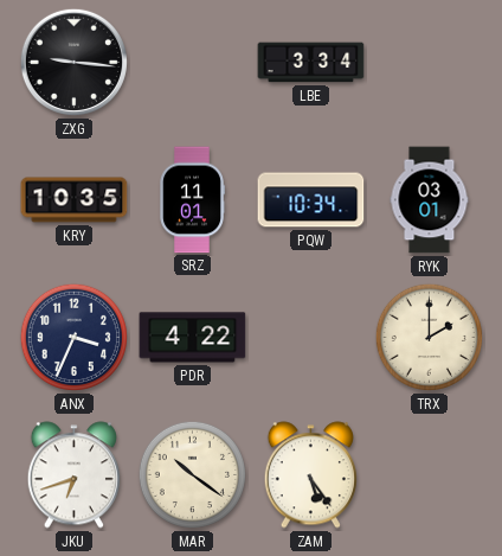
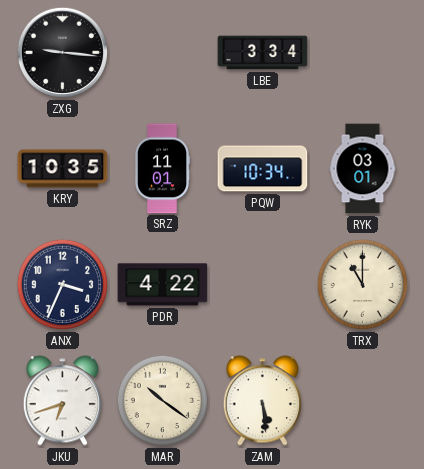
TRX: 2:00 -> 11:00
ZAM: 5:24 -> 5:29
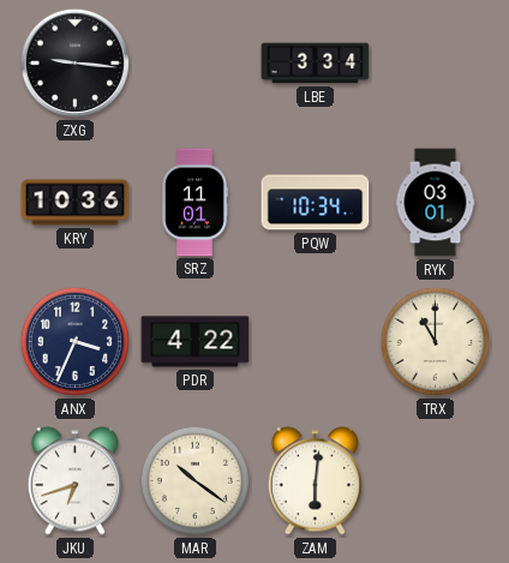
KRY: 10:35 -> 10:36
ZAM: 5:29 -> 6:01
